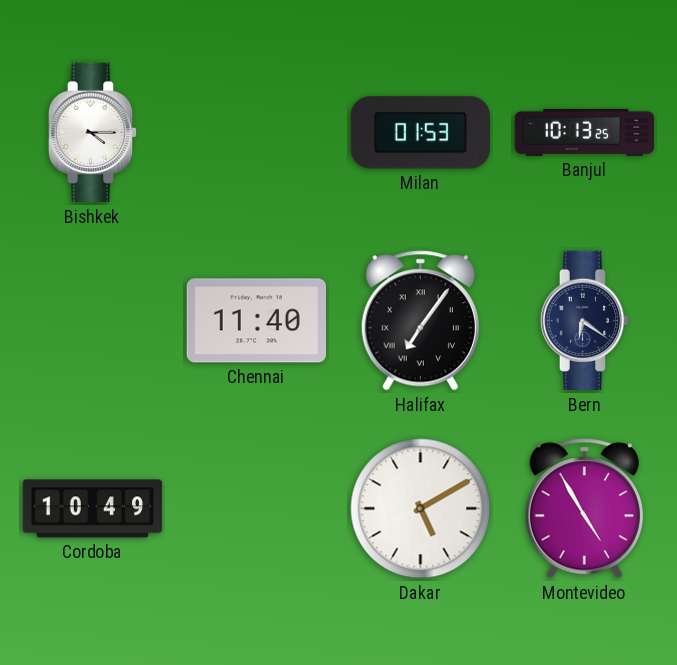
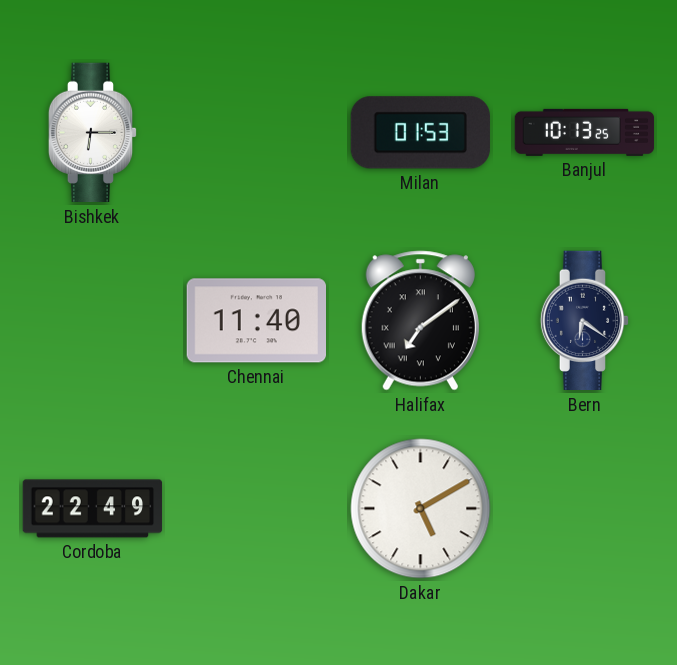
Bishkek: 4:15 -> 6:15
Halifax: 7:06 -> 7:09
Cordoba: 10:49 -> 22:49
Montevideo: 4:55 -> none
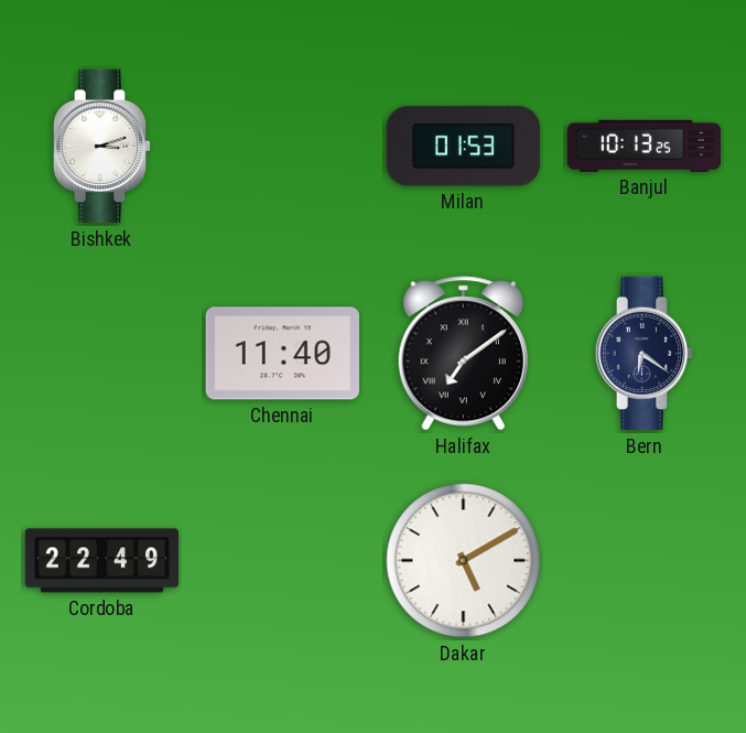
Bishkek: 6:15 -> 3:12
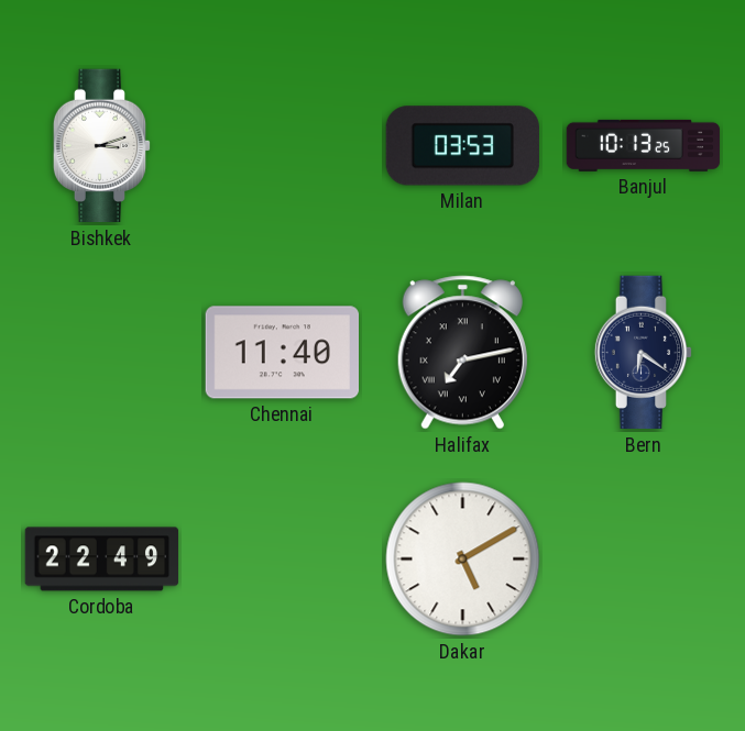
Milan: 01:53 -> 03:53
Halifax: 7:09 -> 7:13
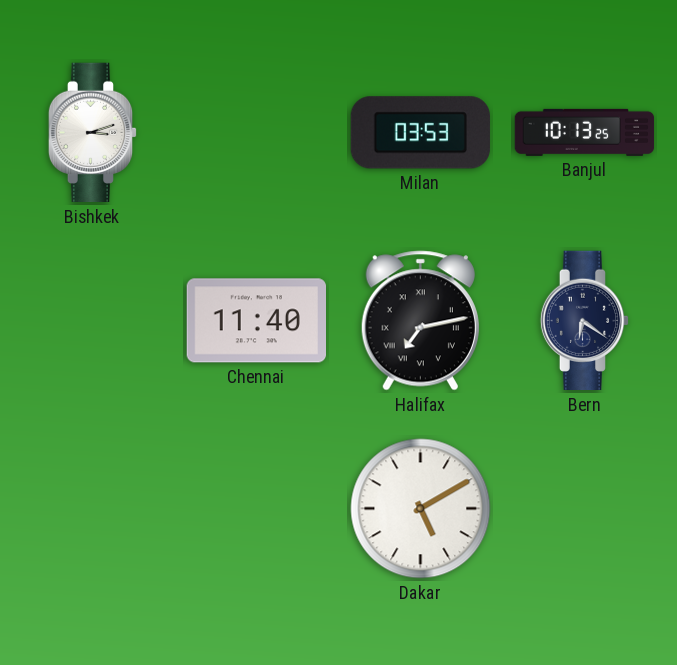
Cordoba: 22:49 -> none
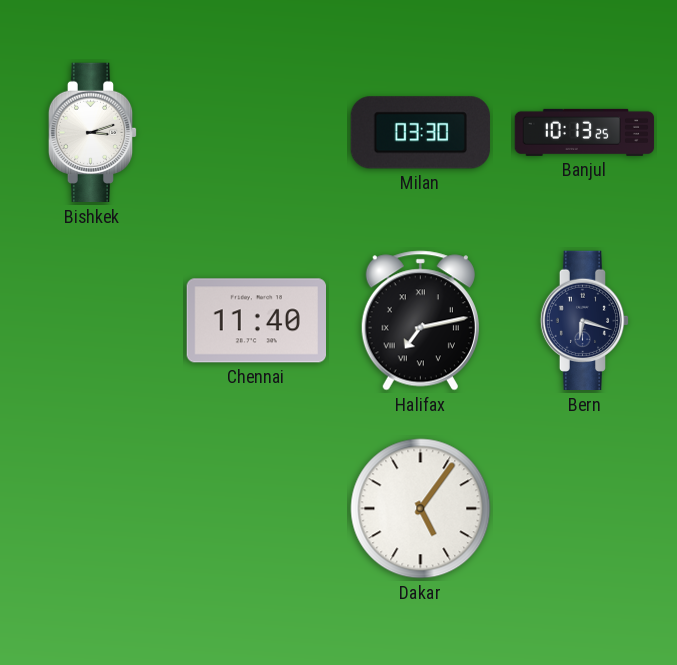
Milan: 03:53 -> 03:30
Bern: 6:21 -> 6:18
Dakar: 5:10 -> 5:06
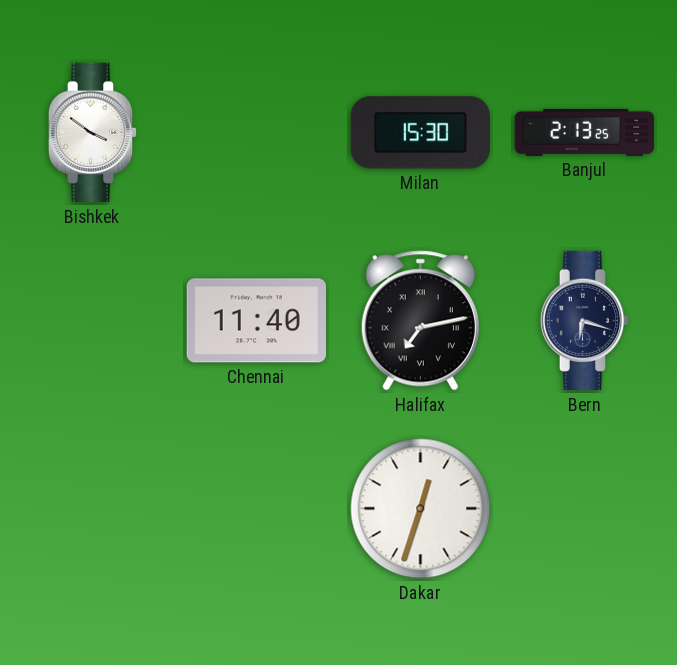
Bishkek: 3:12 -> 3:51
Milan: 03:30 -> 15:30
Banjul: 10:13 -> 2:13
Dakar: 5:06 -> 12:33
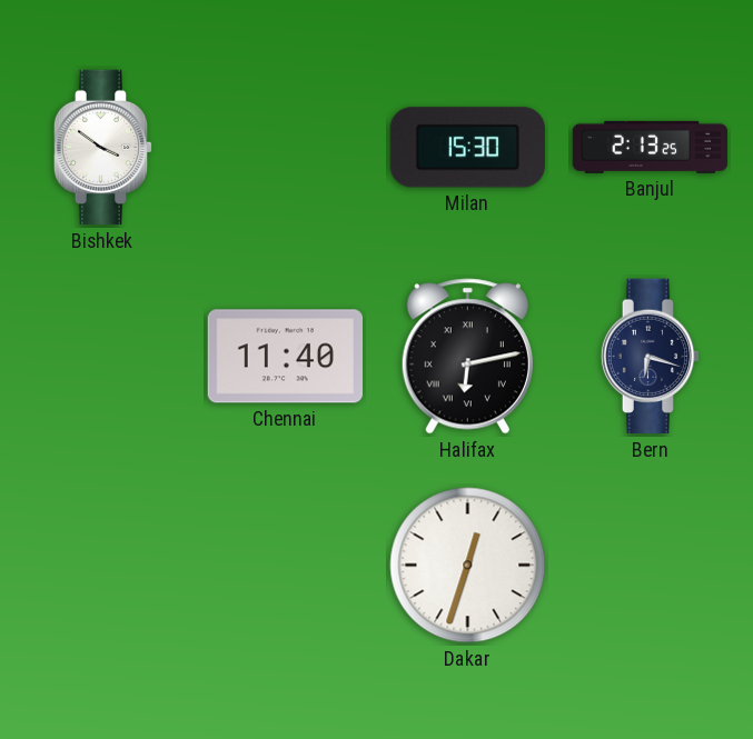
Halifax: 7:13 -> 6:13
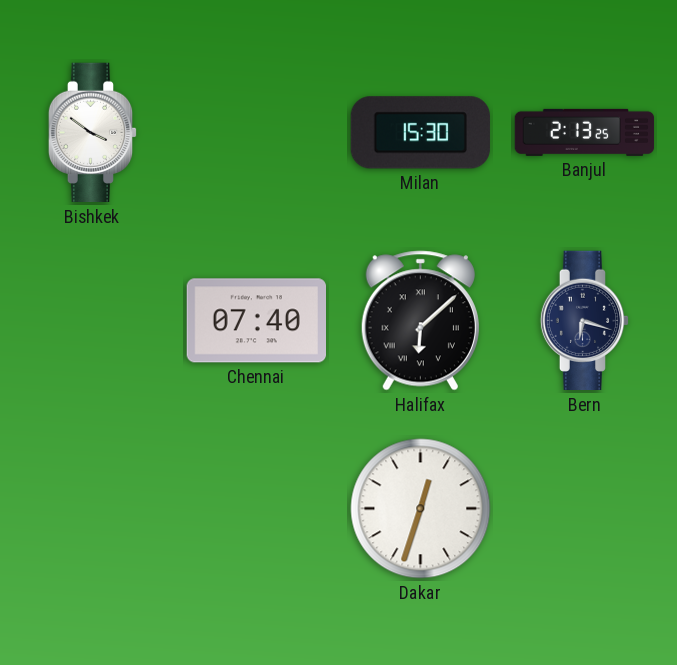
Chennai: 11:40 -> 07:40
Halifax: 6:13 -> 6:08
